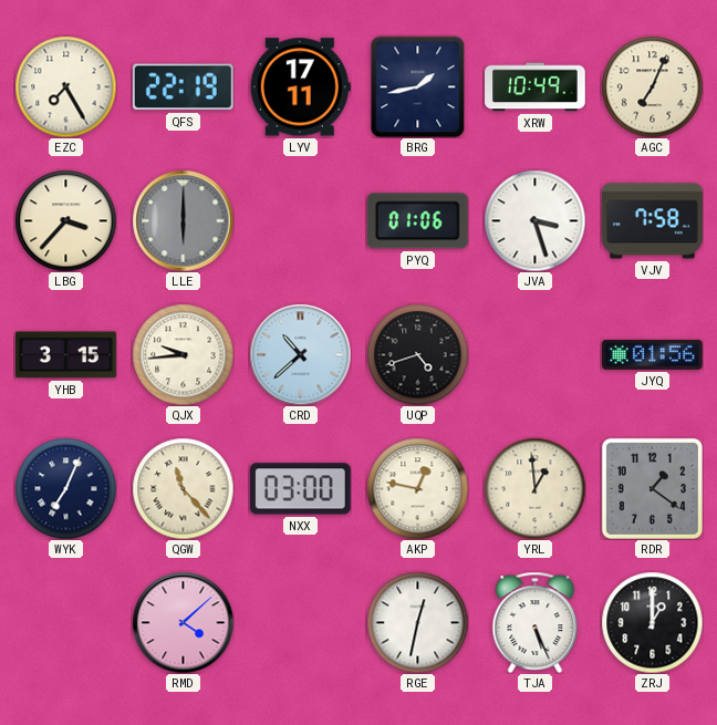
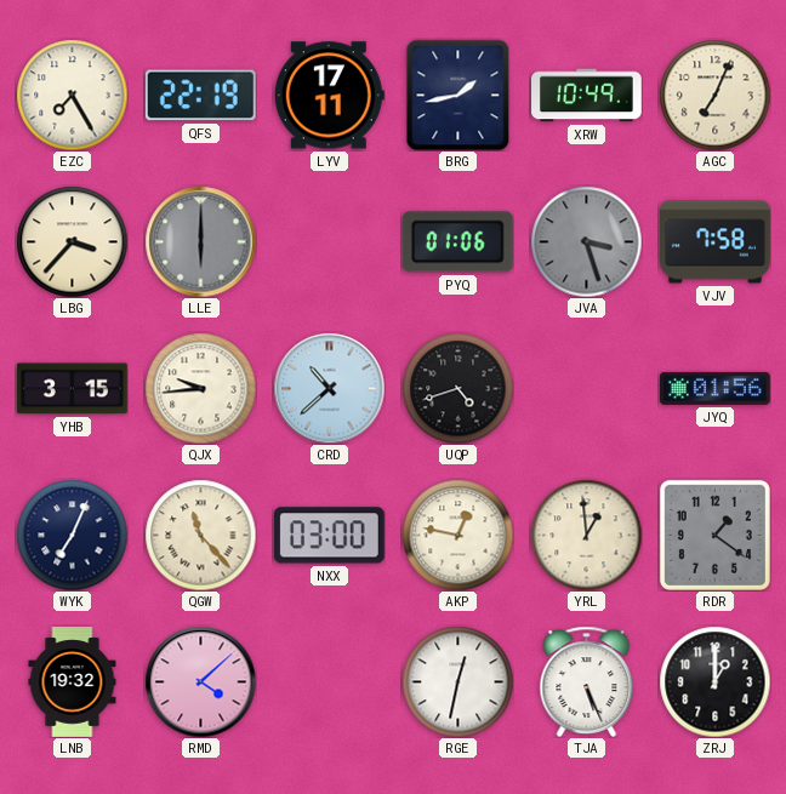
JVA dial: white -> grey
LNB: none -> 19:32
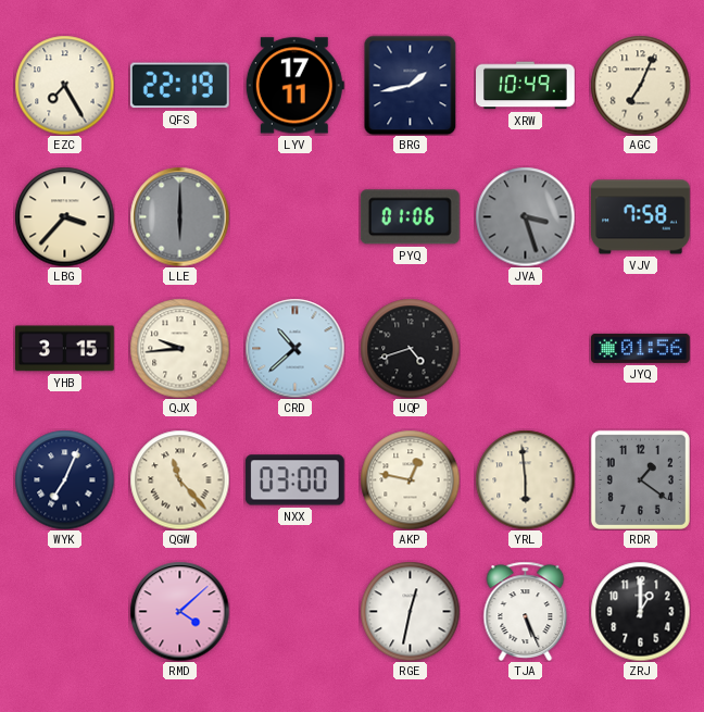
YRL: 12:59 -> 5:59
LNB: 19:32 -> none
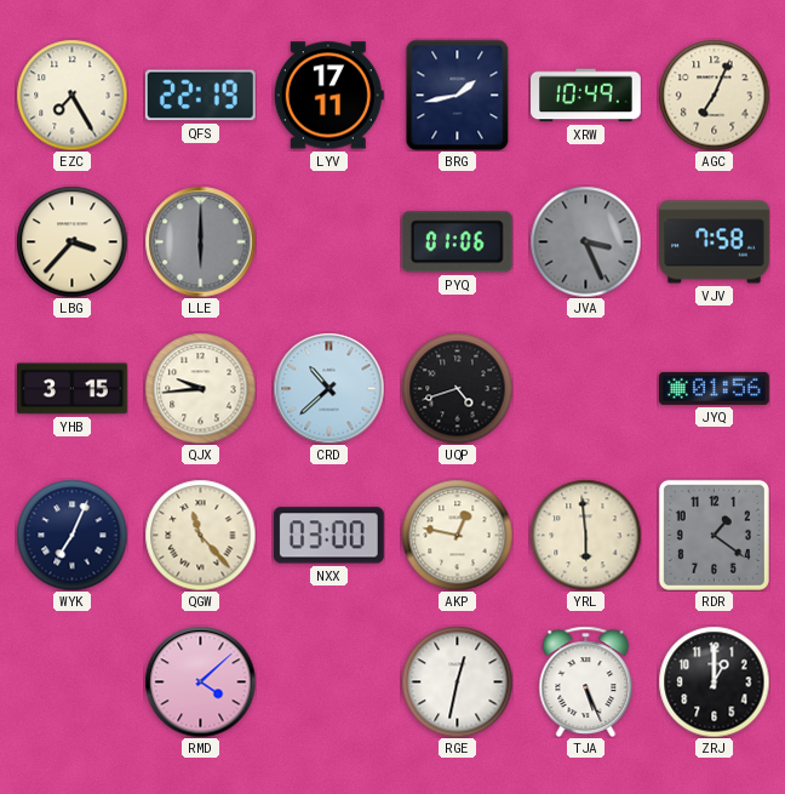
JVA: 3:27 -> 3:26
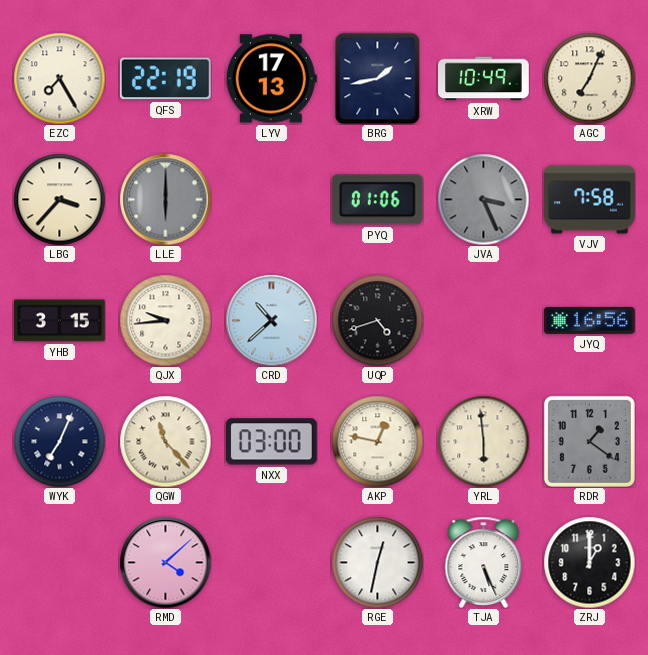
LYV: 17:11 -> 17:13
JYQ: 01:56 -> 16:56
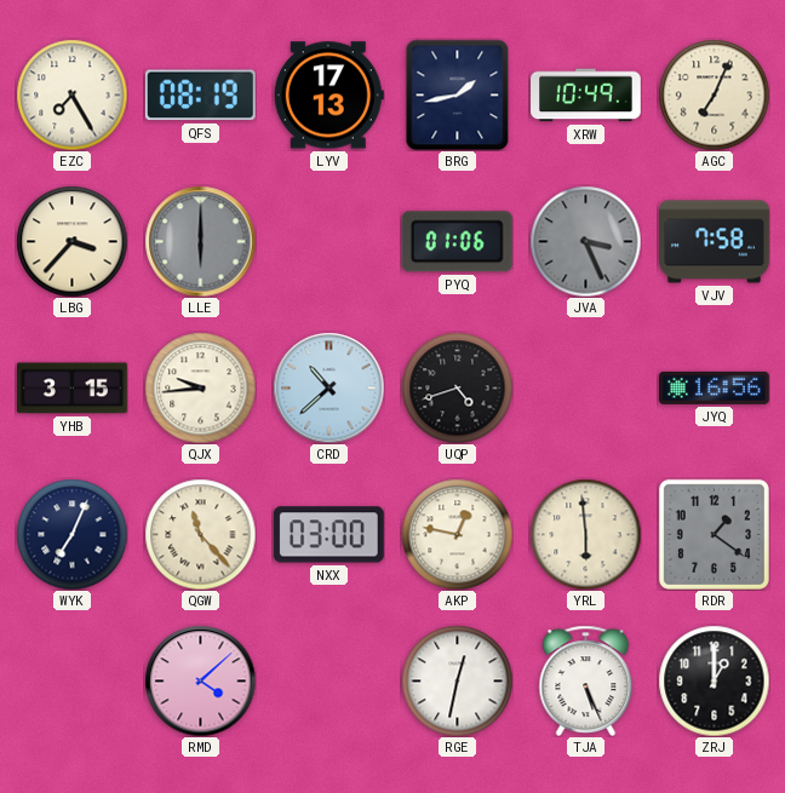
QFS: 22:19 -> 08:19
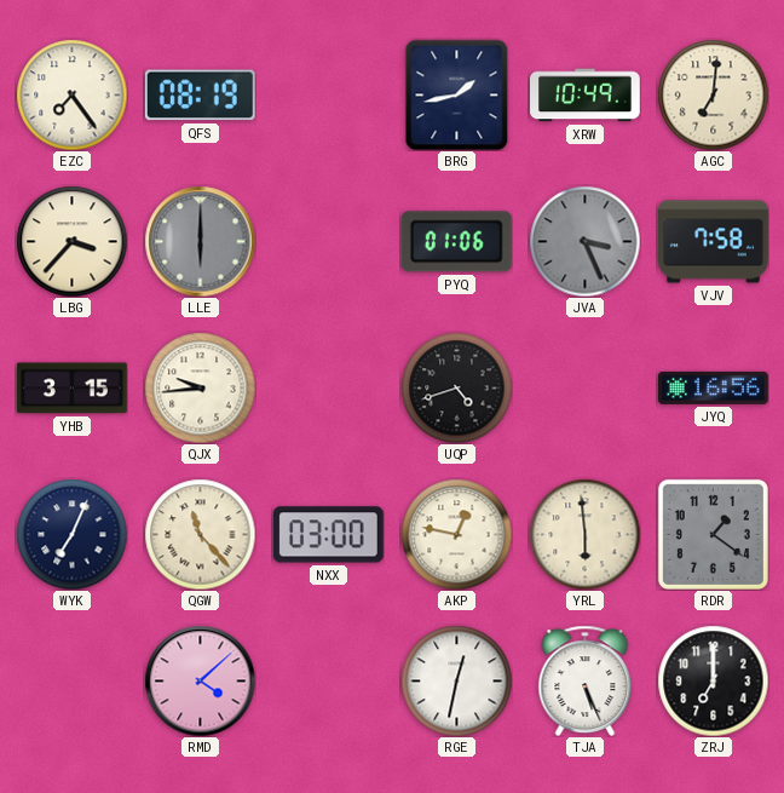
EZC: 7:25 -> 7:24
LYV: 17:13 -> none
AGC: 7:04 -> 7:01
CRD: 10:38 -> none
ZRJ: 1:00 -> 7:00
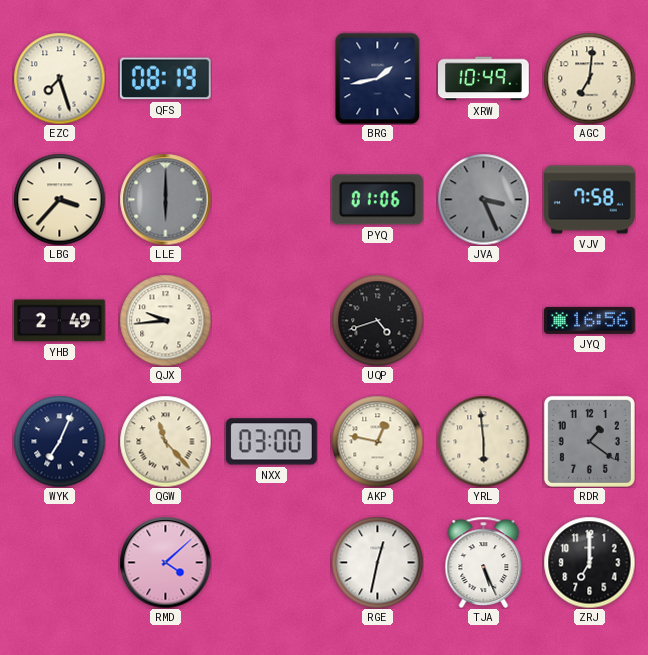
EZC: 7:24 -> 7:27
YHB: 3:15 -> 2:49
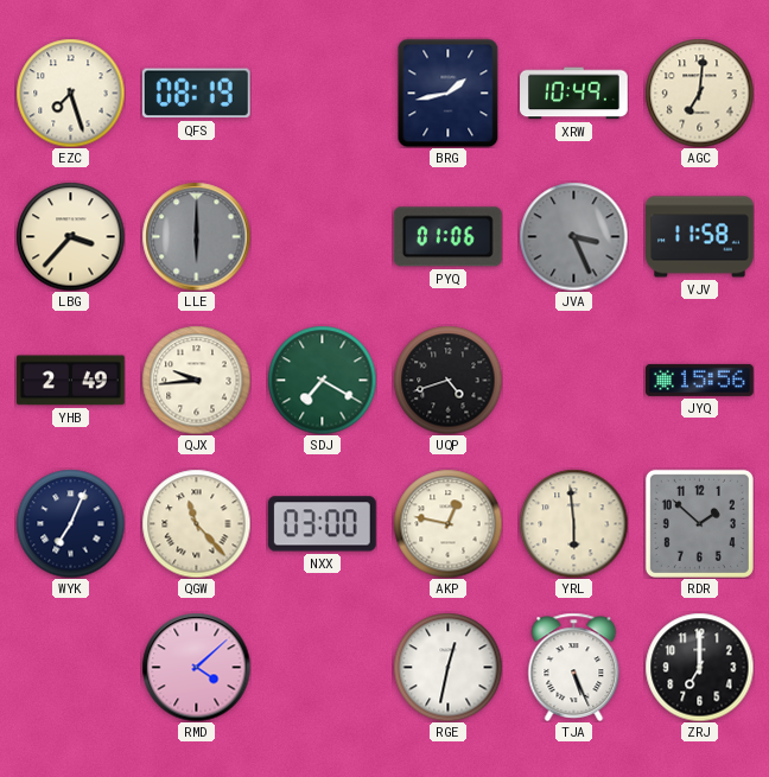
VJV: 7:58 -> 11:58
SDJ: none -> 7:20
JYQ: 16:56 -> 15:56
RDR: 1:21 -> 1:52
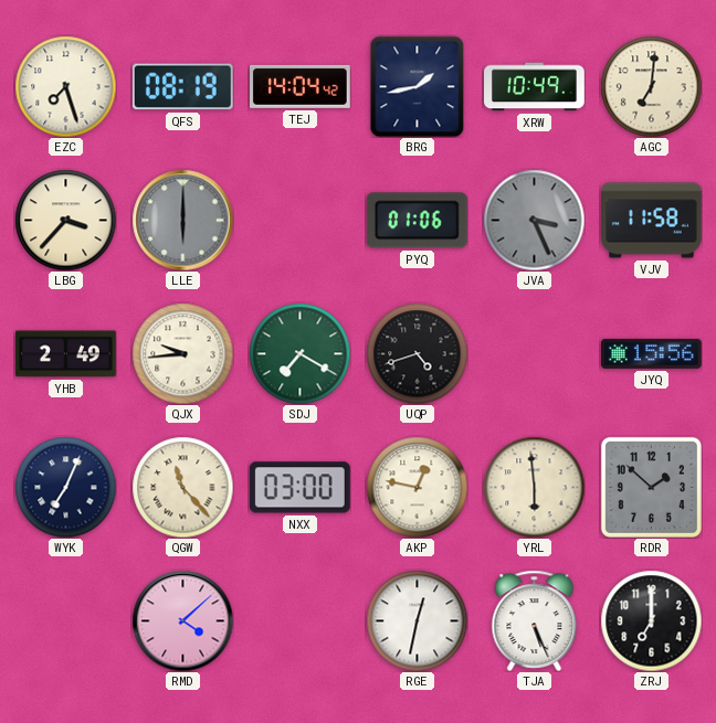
TEJ: none -> 14:04
